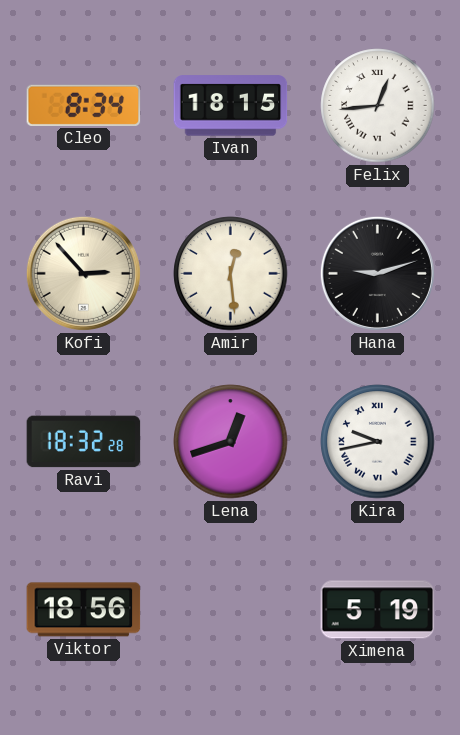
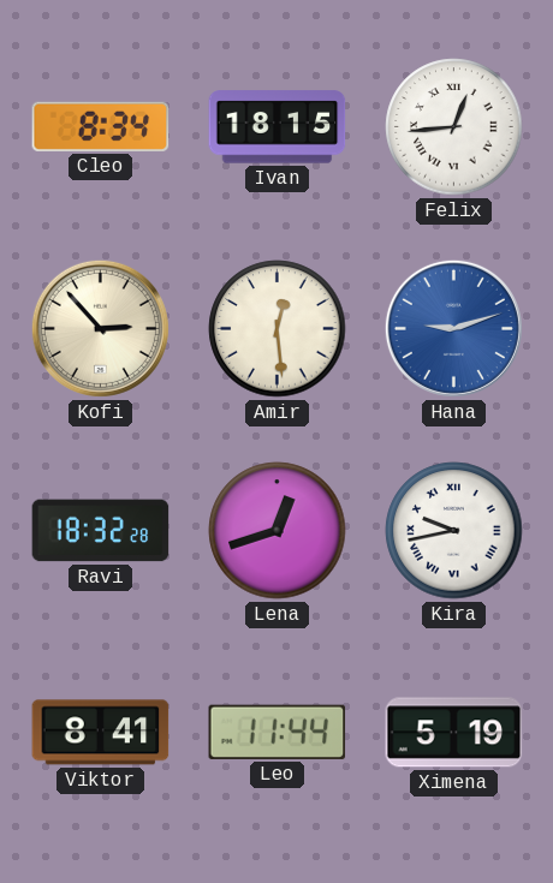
Hana dial: black -> blue
Viktor: 18:56 -> 8:41
Leo: none -> 11:44
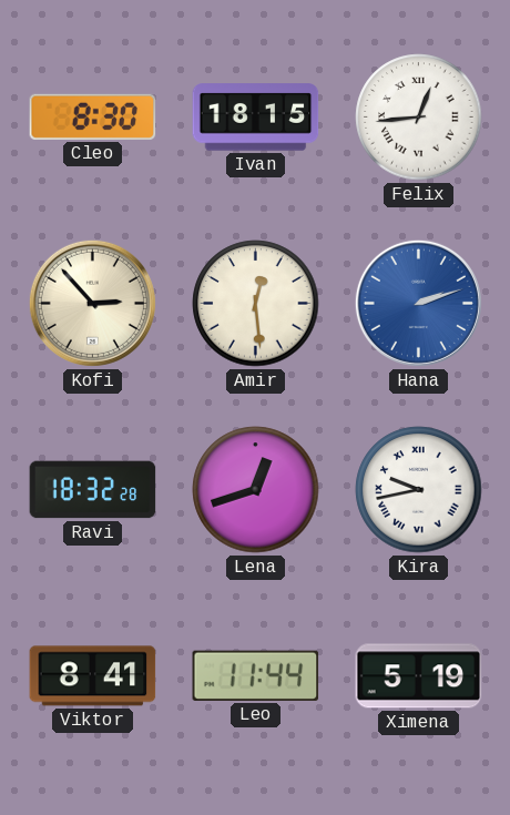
Cleo: 8:34 -> 8:30
Hana: 9:12 -> 2:12
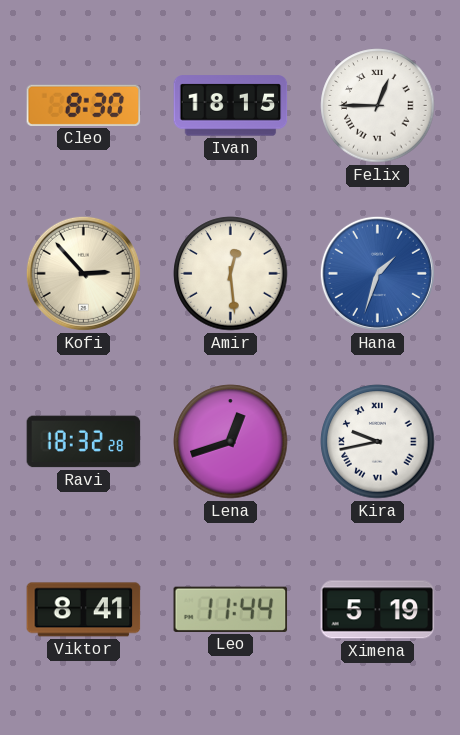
Felix: 12:44 -> 12:45
Hana: 2:12 -> 1:33
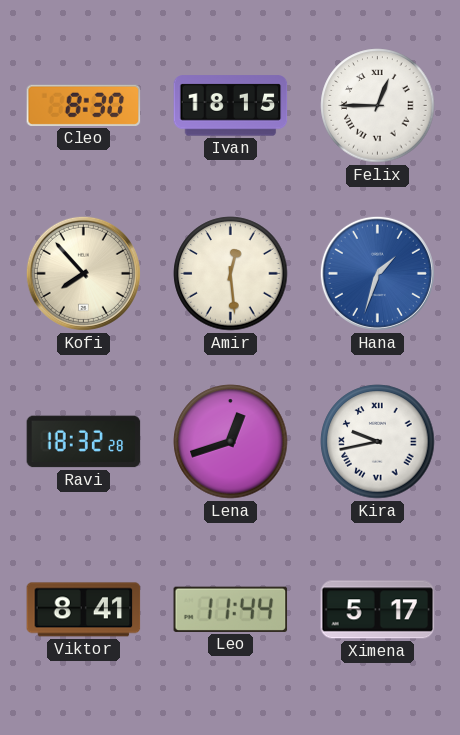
Kofi: 2:53 -> 7:53
Ximena: 5:19 -> 5:17
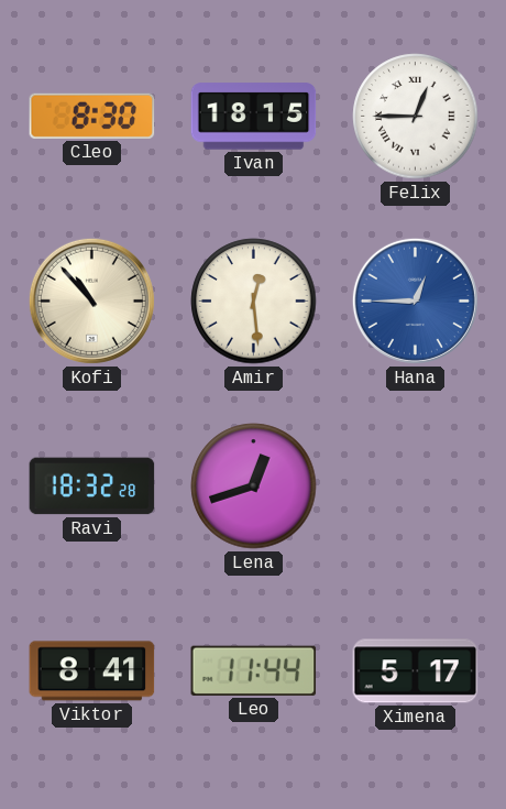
Kofi: 7:53 -> 10:53
Hana: 1:33 -> 12:45
Kira: 9:43 -> none
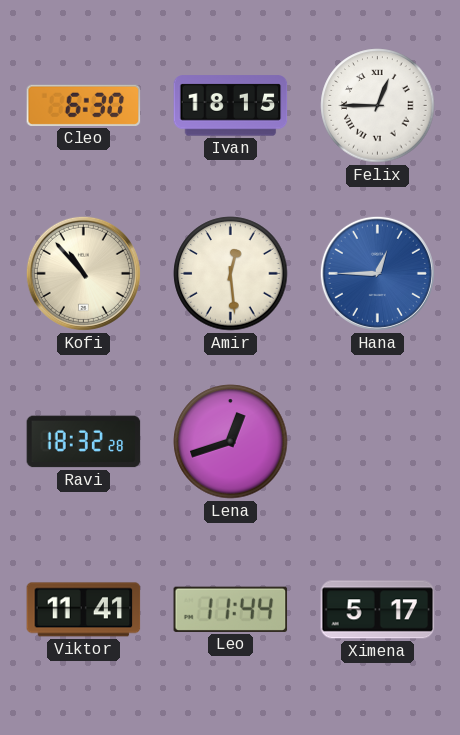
Cleo: 8:30 -> 6:30
Viktor: 8:41 -> 11:41
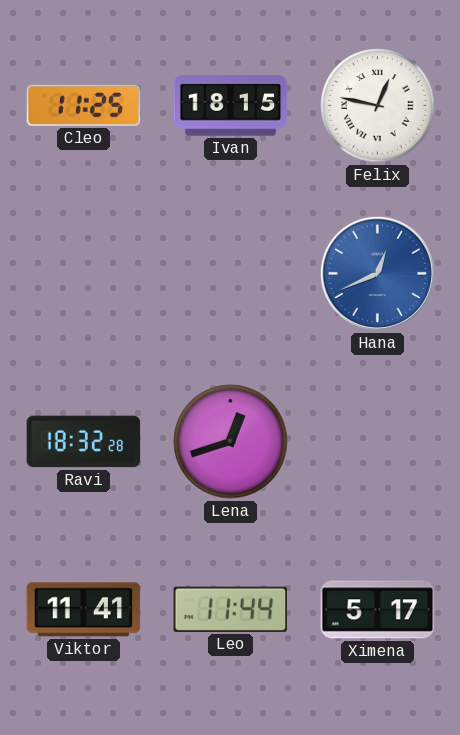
Cleo: 6:30 -> 11:25
Felix: 12:45 -> 12:47
Kofi: 10:53 -> none
Amir: 12:29 -> none
Hana: 12:45 -> 12:41
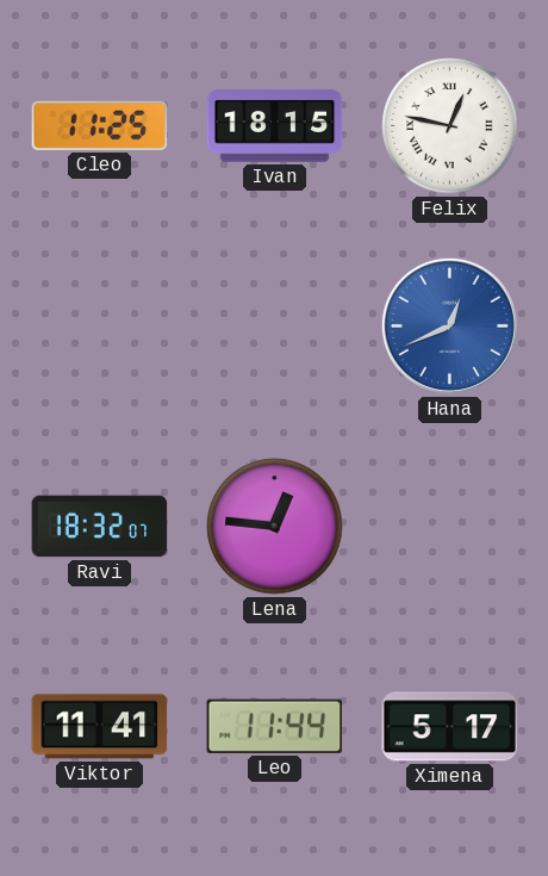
Ravi: 18:32:28 -> 18:32:07
Lena: 12:42 -> 12:46
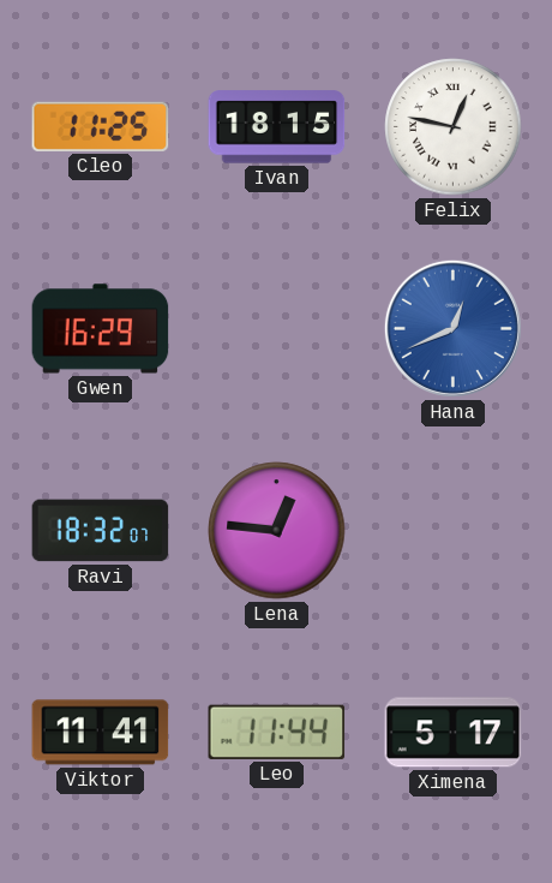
Gwen: none -> 16:29
